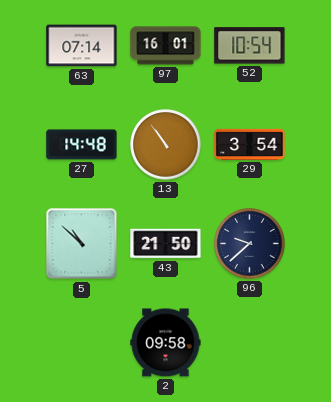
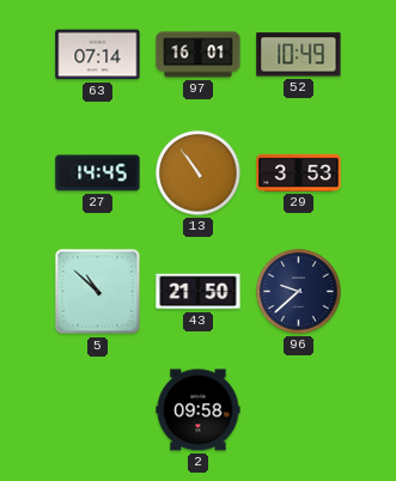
52: 10:54 -> 10:49
27: 14:48 -> 14:45
29: 3:54 -> 3:53
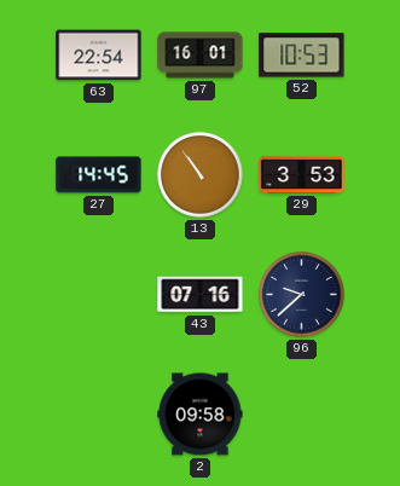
63: 07:14 -> 22:54
52: 10:49 -> 10:53
5: 10:52 -> none
43: 21:50 -> 07:16
